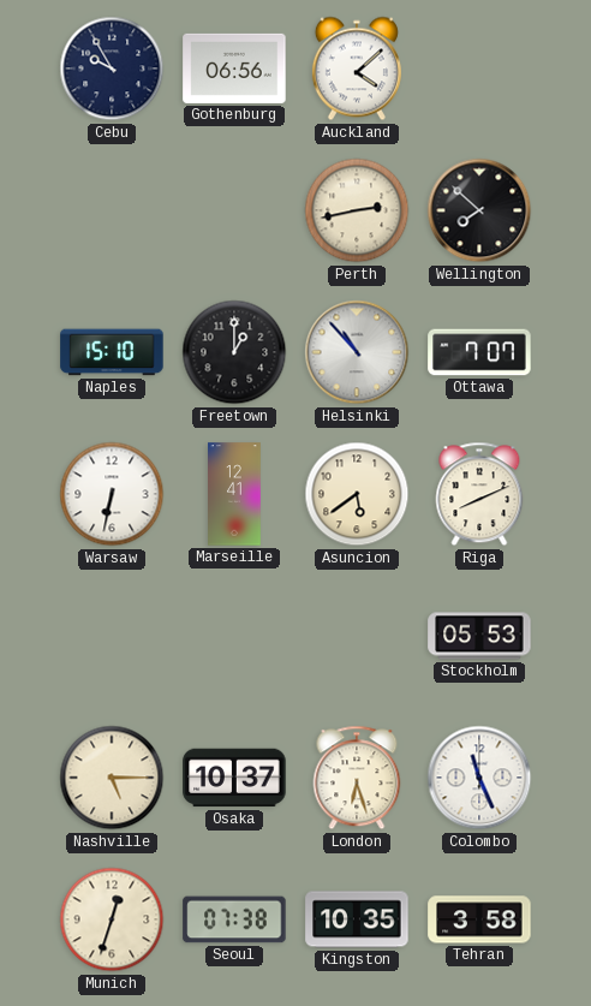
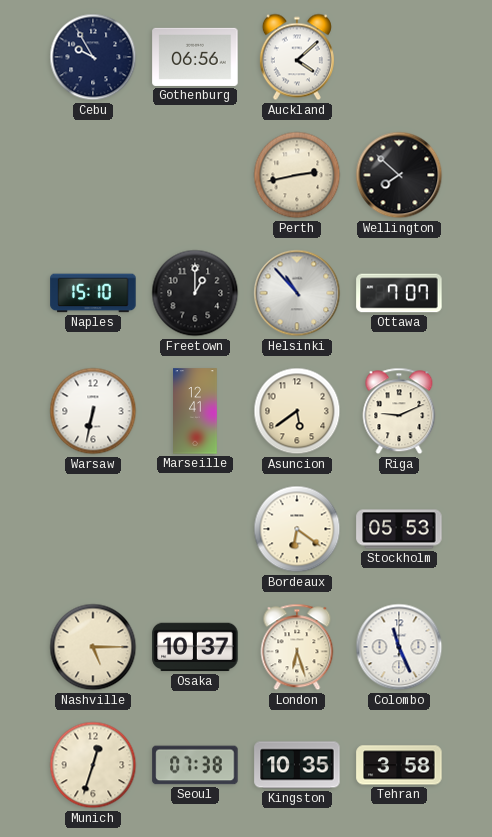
Riga: 8:11 -> 9:11
Bordeaux: none -> 6:21
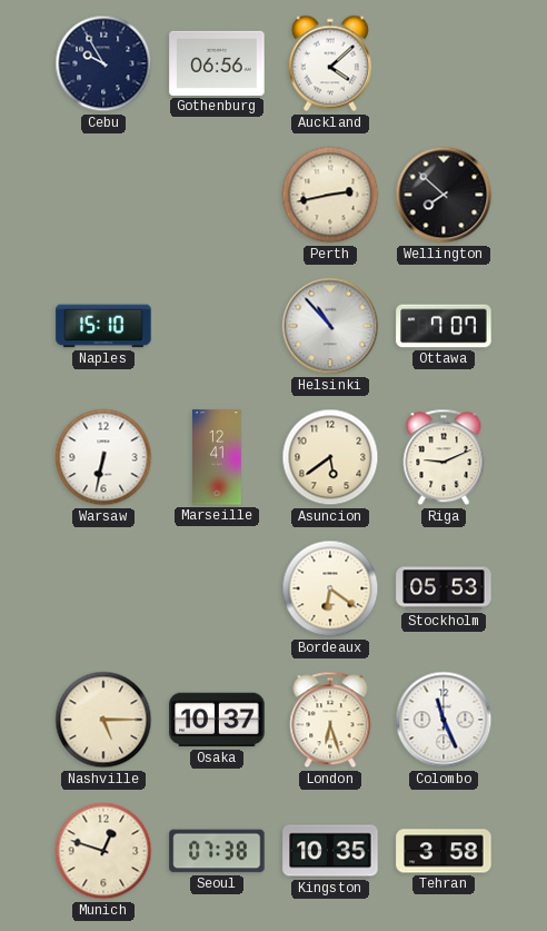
Freetown: 1:00 -> none
Munich: 12:33 -> 12:48
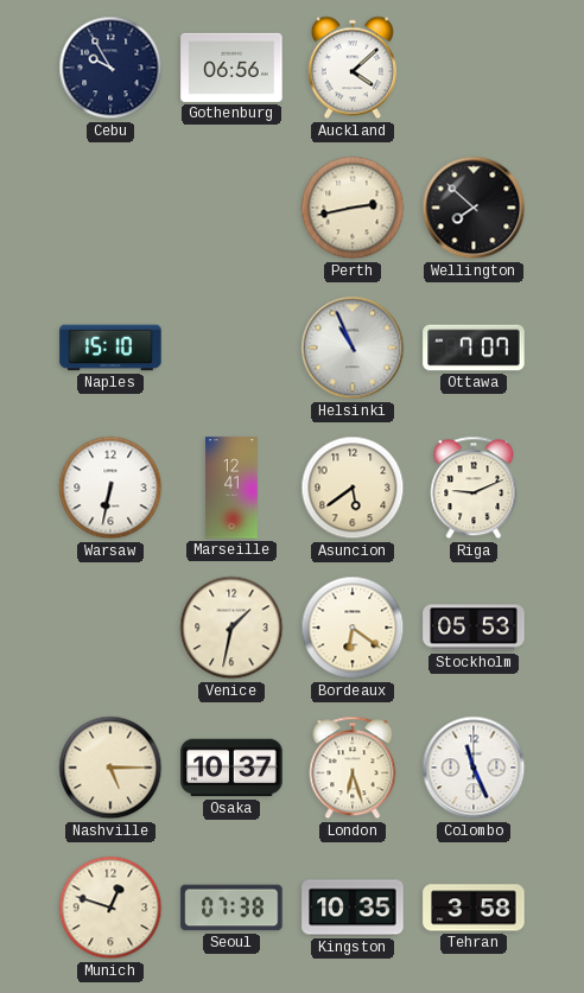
Helsinki: 10:53 -> 10:56
Venice: none -> 1:32
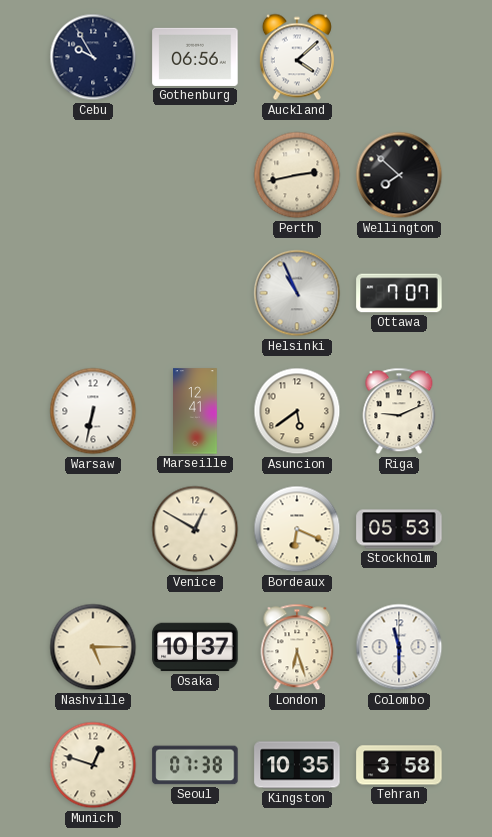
Naples: 15:10 -> none
Venice: 1:32 -> 12:50
Bordeaux: 6:21 -> 6:19
Colombo: 11:26 -> 11:30
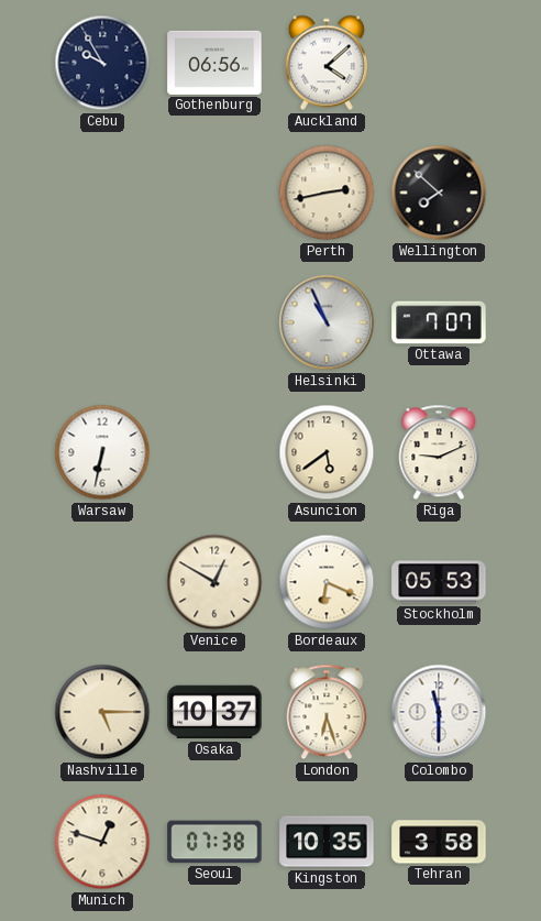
Marseille: 12:41 -> none
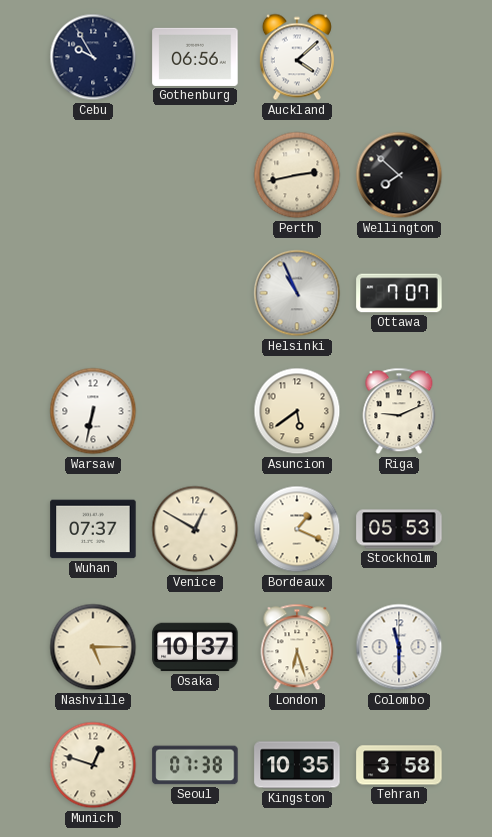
Wuhan: none -> 07:37
Bordeaux: 6:19 -> 1:19
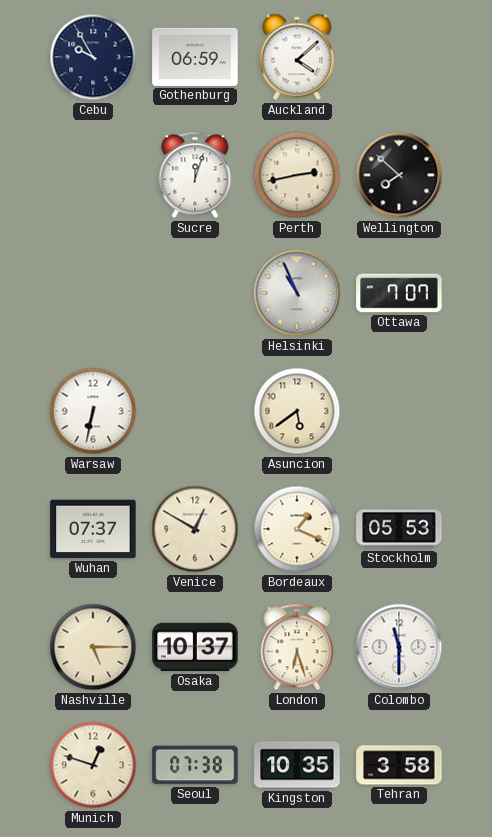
Gothenburg: 06:56 -> 06:59
Sucre: none -> 12:03
Riga: 9:11 -> none
